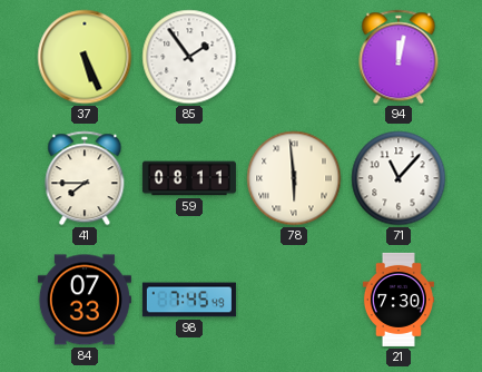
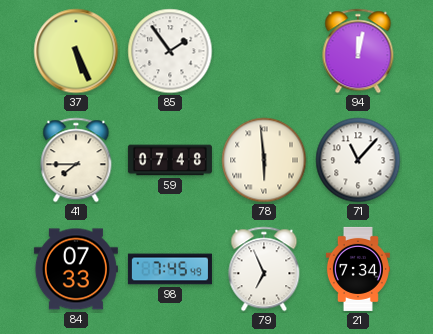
59: 08:11 -> 07:48
79: none -> 6:56
21: 7:30 -> 7:34
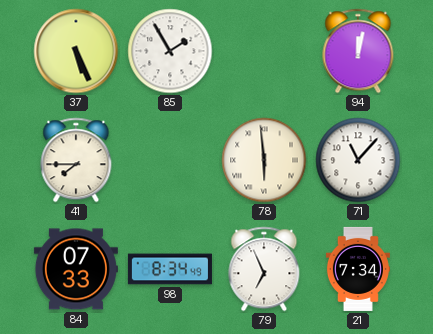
85: 1:54 -> 1:55
59: 07:48 -> none
98: 7:45 -> 8:34
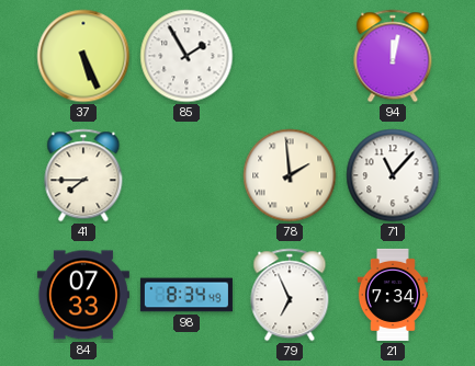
78: 5:59 -> 1:59
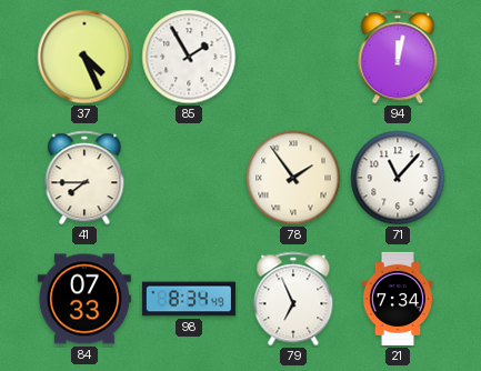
37: 5:26 -> 4:26
78: 1:59 -> 1:54
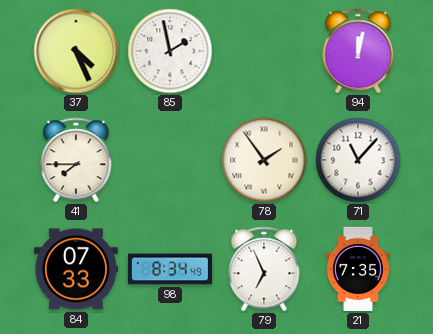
85: 1:55 -> 1:58
21: 7:34 -> 7:35
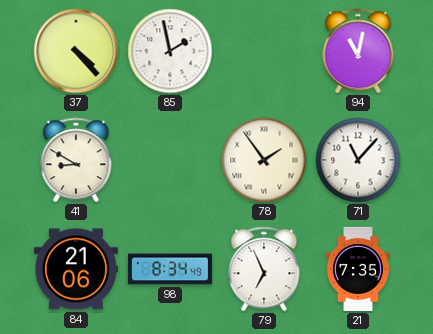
37: 4:26 -> 4:23
94: 12:02 -> 11:02
41: 7:45 -> 8:50
84: 07:33 -> 21:06
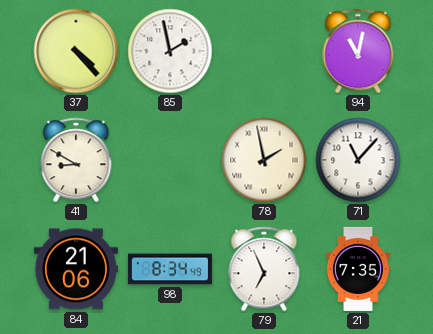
78: 1:54 -> 1:58
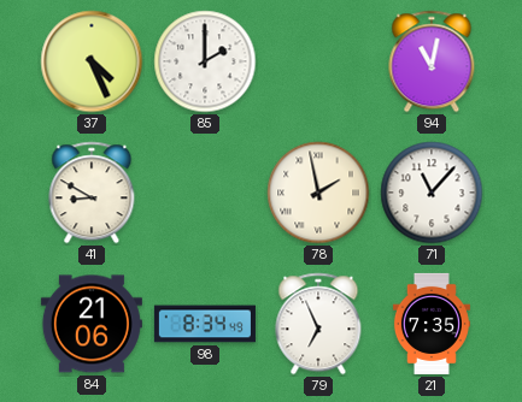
37: 4:23 -> 4:26
85: 1:58 -> 2:00
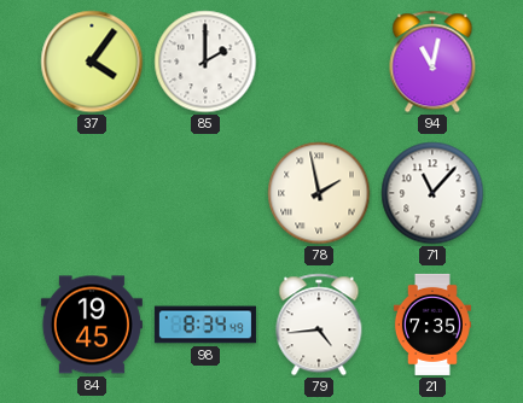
37: 4:26 -> 4:06
41: 8:50 -> none
84: 21:06 -> 19:45
79: 6:56 -> 4:44
